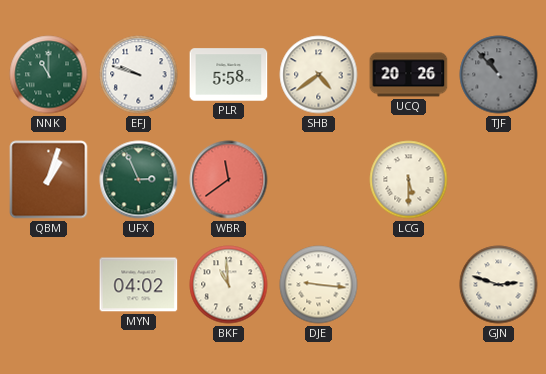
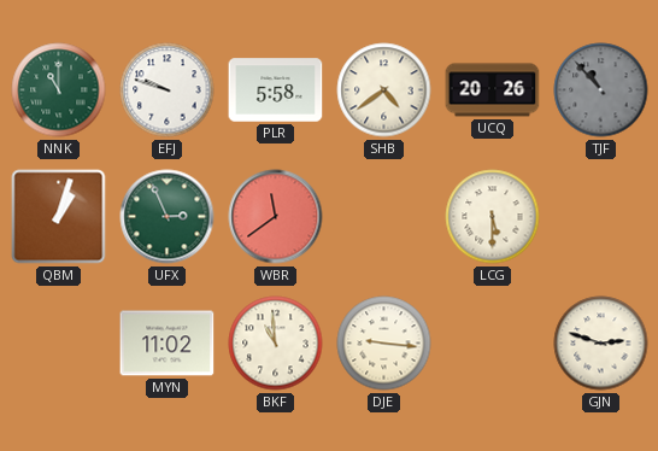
MYN: 04:02 -> 11:02
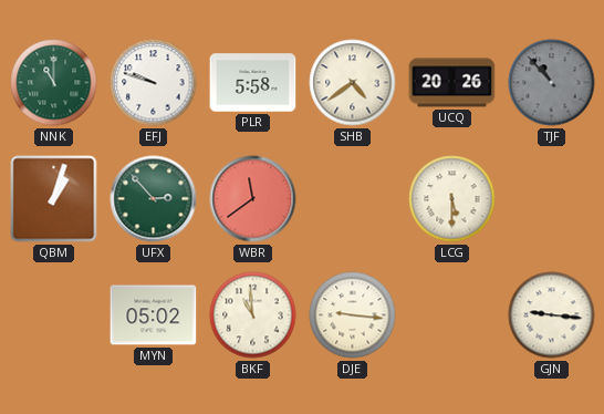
UFX: 2:56 -> 2:53
MYN: 11:02 -> 05:02
GJN: 2:48 -> 9:16
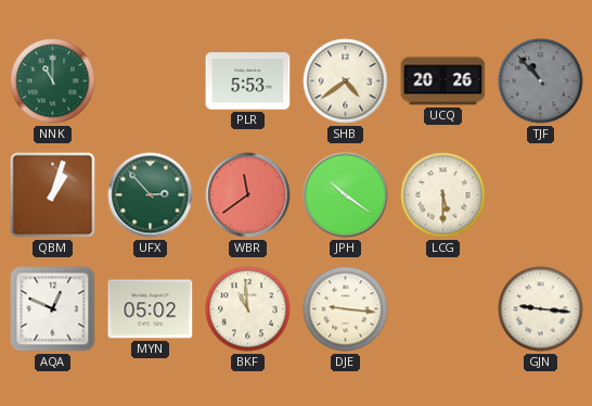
EFJ: 9:48 -> none
PLR: 5:58 -> 5:53
JPH: none -> 10:21
AQA: none -> 12:49
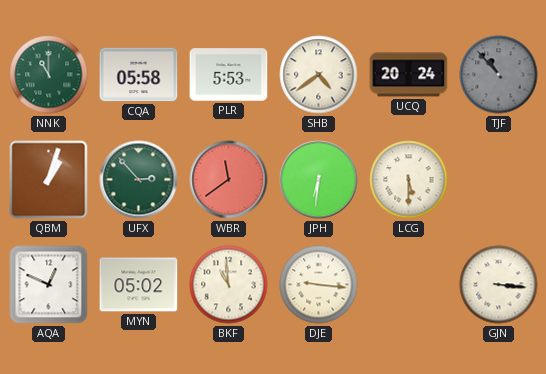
CQA: none -> 05:58
UCQ: 20:26 -> 20:24
JPH: 10:21 -> 6:31
GJN: 9:16 -> 3:16
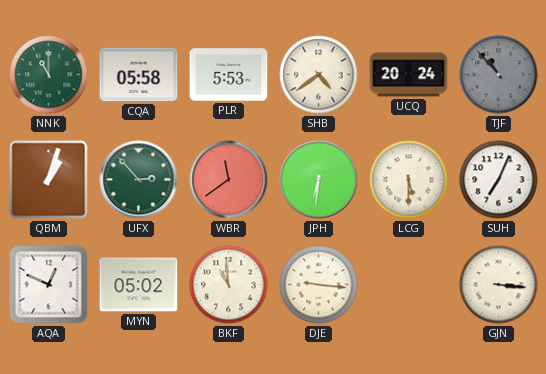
SUH: none -> 7:04
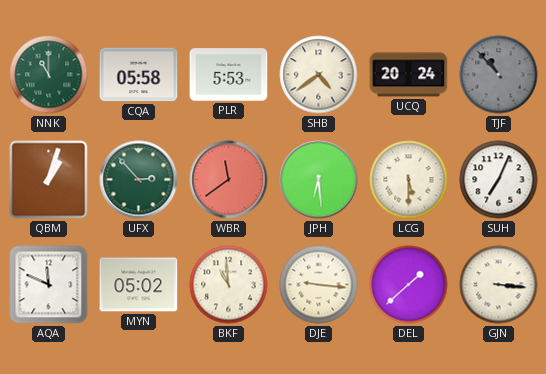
JPH: 6:31 -> 6:29
AQA: 12:49 -> 11:49
DEL: none -> 1:38
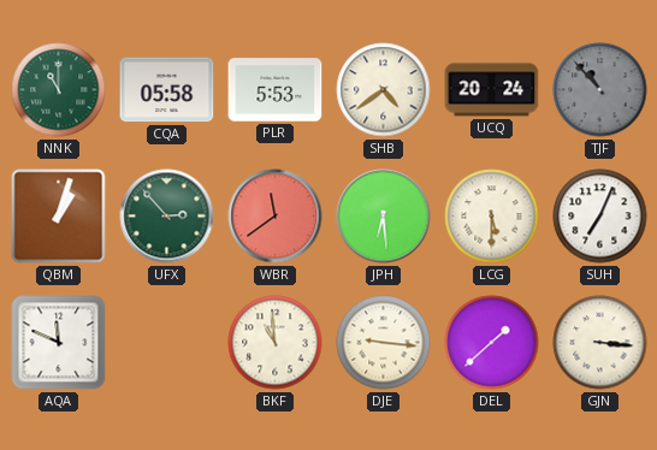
MYN: 05:02 -> none
